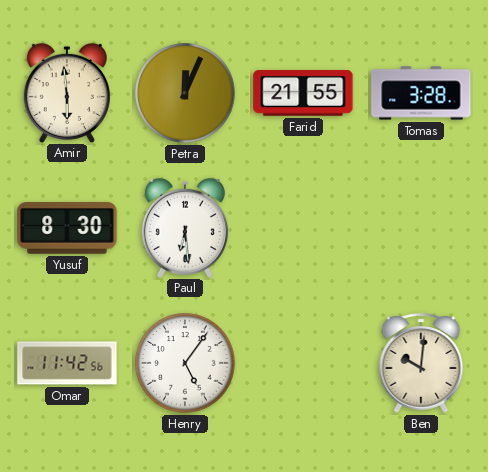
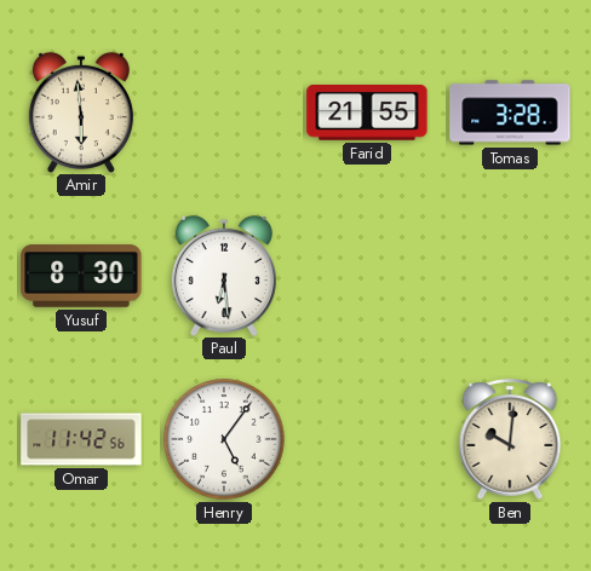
Petra: 12:04 -> none
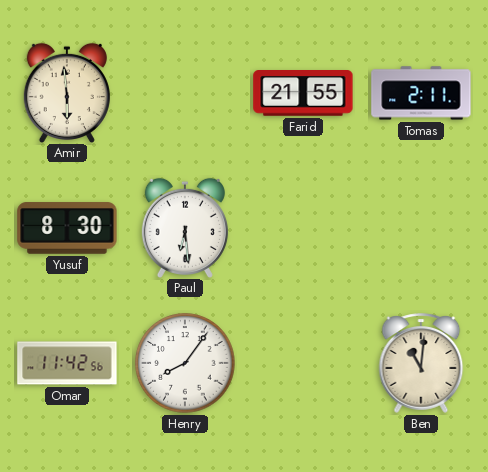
Tomas: 3:28 -> 2:11
Henry: 5:06 -> 8:06
Ben: 10:01 -> 11:01
